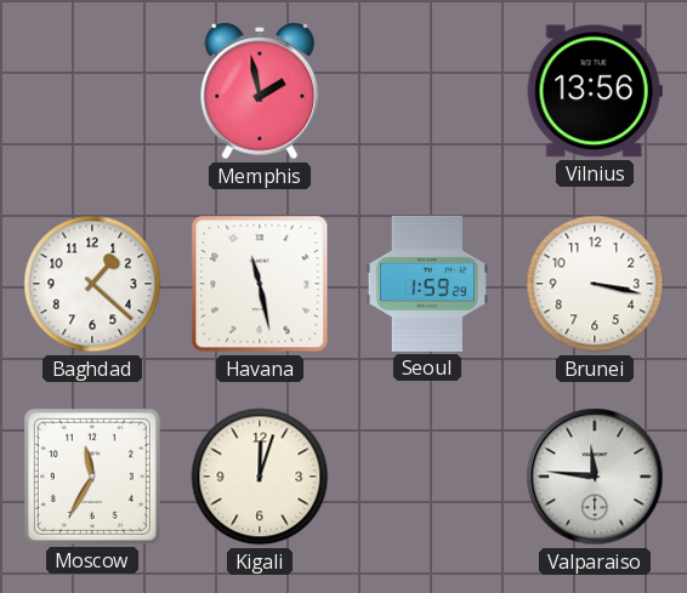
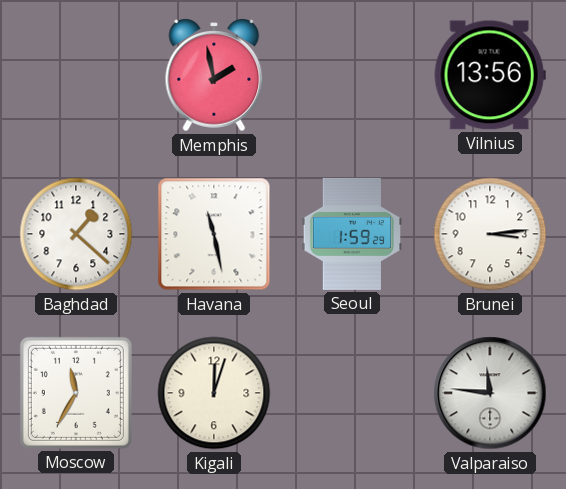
Brunei: 3:17 -> 3:14
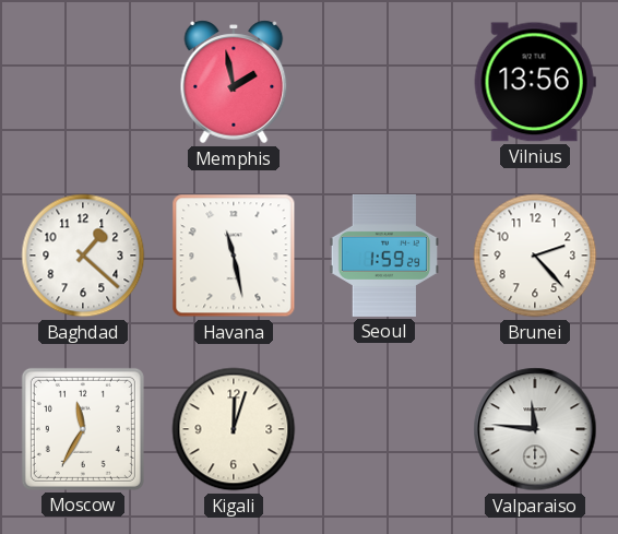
Brunei: 3:14 -> 2:23
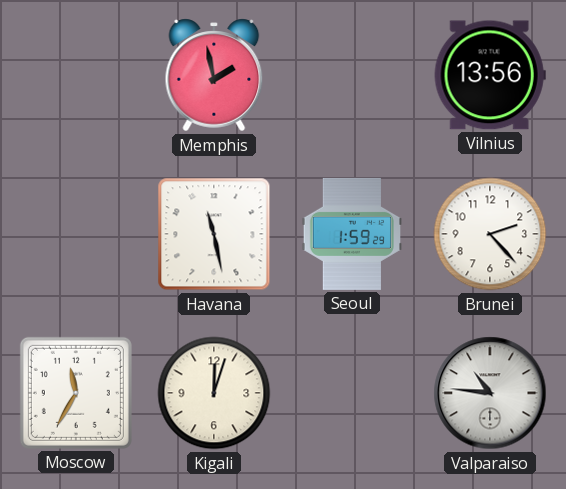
Baghdad: 1:22 -> none
Valparaiso: 11:46 -> 10:46
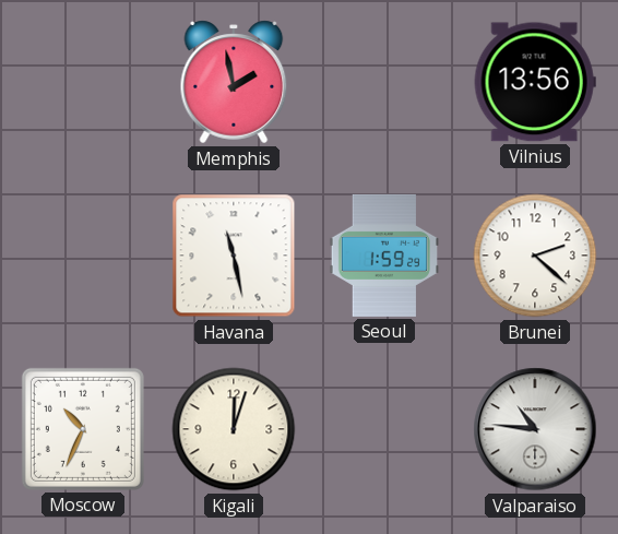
Brunei: 2:23 -> 2:22
Moscow: 11:35 -> 10:34
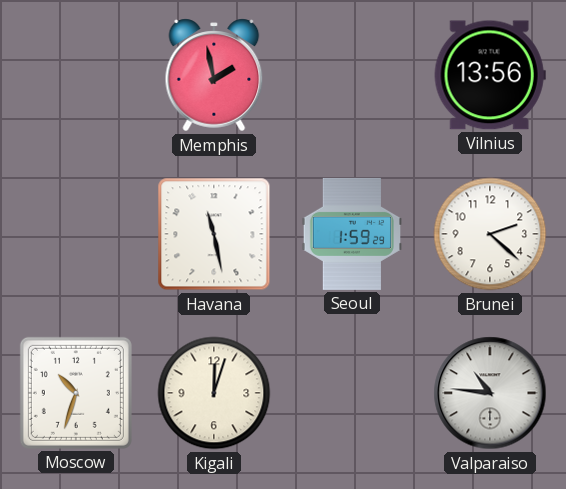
Moscow: 10:34 -> 10:33
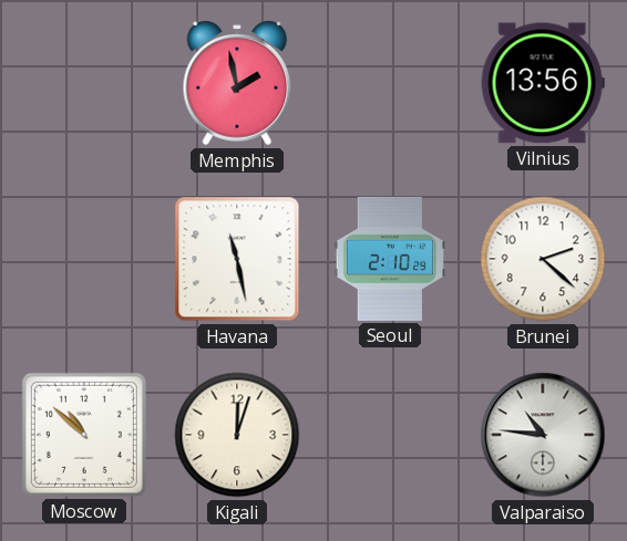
Seoul: 1:59 -> 2:10
Moscow: 10:33 -> 10:52
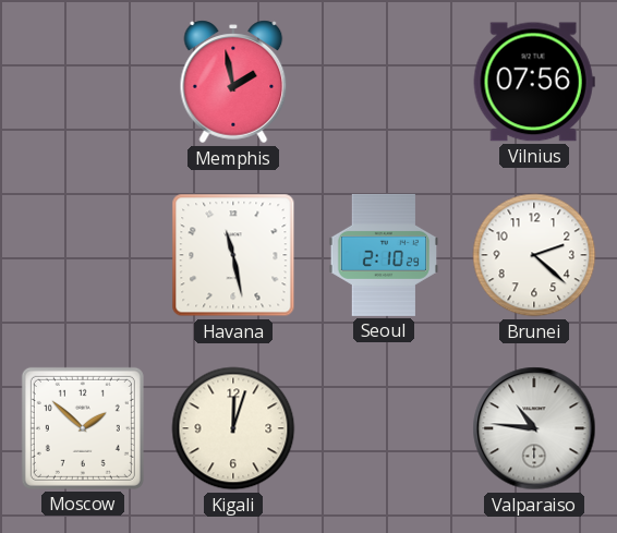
Vilnius: 13:56 -> 07:56
Moscow: 10:52 -> 1:52
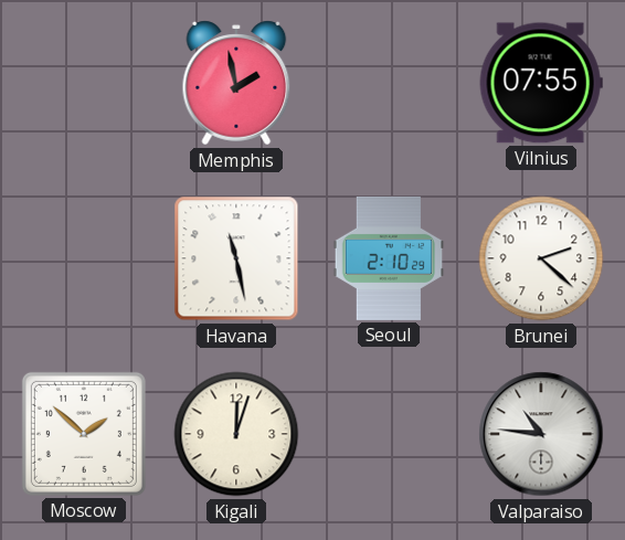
Vilnius: 07:56 -> 07:55
